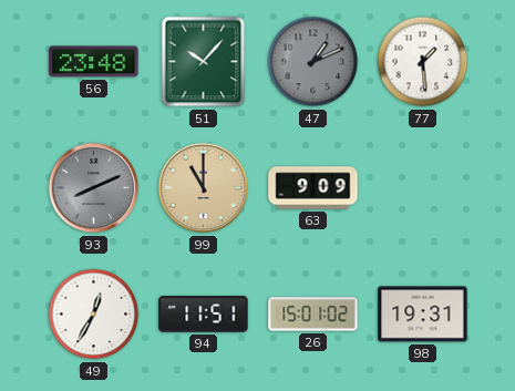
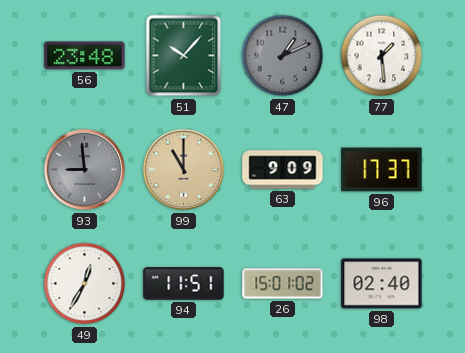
93: 8:11 -> 8:59
96: none -> 17:37
98: 19:31 -> 02:40
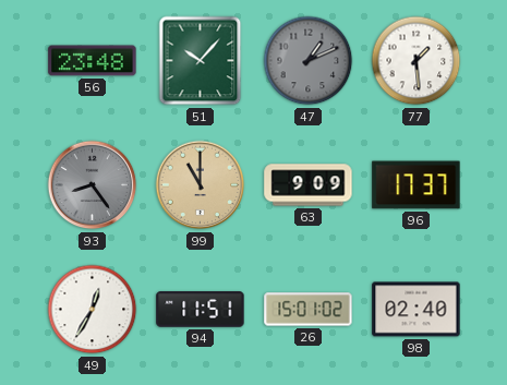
93: 8:59 -> 8:24
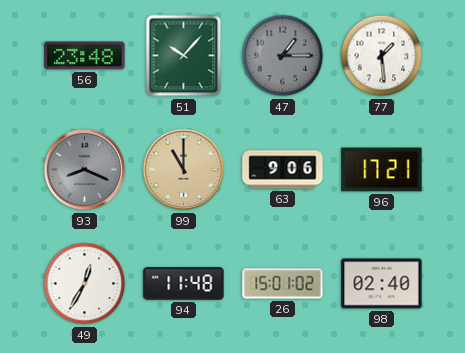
47: 1:11 -> 1:15
93: 8:24 -> 8:19
63: 9:09 -> 9:06
96: 17:37 -> 17:21
94: 11:51 -> 11:48
